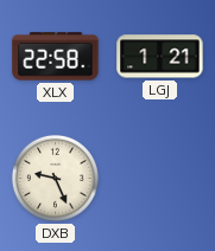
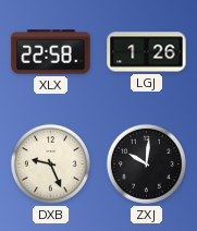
LGJ: 1:21 -> 1:26
ZXJ: none -> 10:01
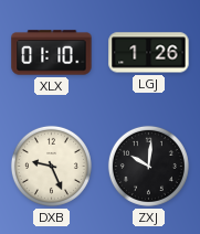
XLX: 22:58 -> 01:10
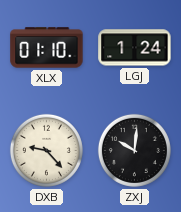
LGJ: 1:26 -> 1:24
DXB: 9:26 -> 9:23
